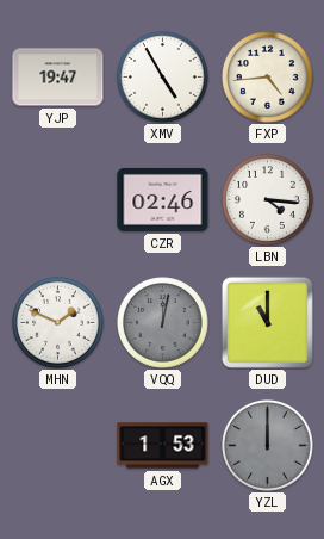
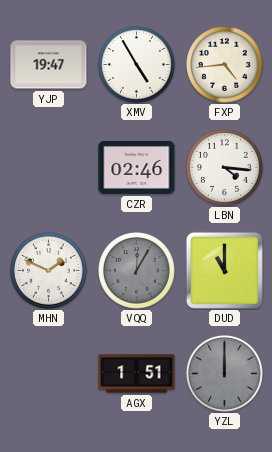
VQQ: 12:02 -> 12:05
AGX: 1:53 -> 1:51
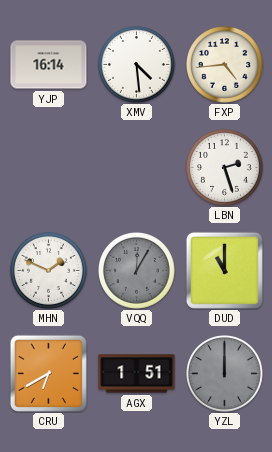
YJP: 19:47 -> 16:14
XMV: 4:55 -> 4:29
CZR: 02:46 -> none
LBN: 4:16 -> 2:27
CRU: none -> 6:40
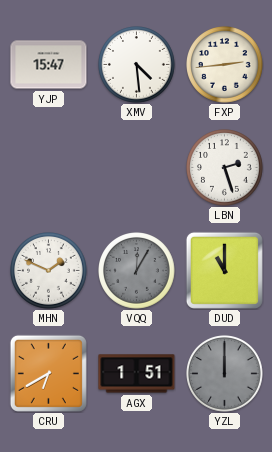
YJP: 16:14 -> 15:47
FXP: 4:44 -> 2:44
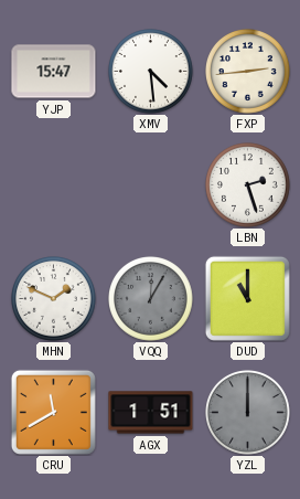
CRU: 6:40 -> 11:40
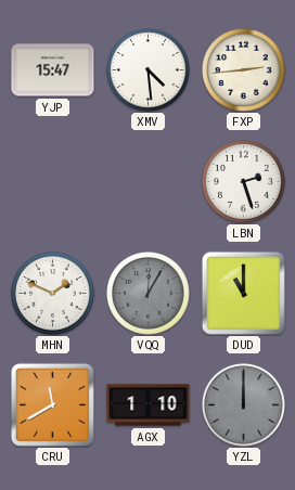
AGX: 1:51 -> 1:10
